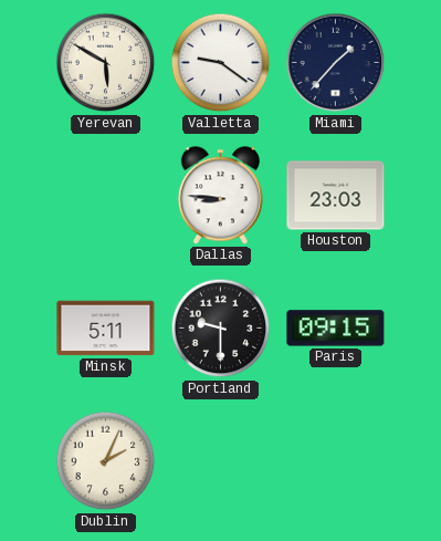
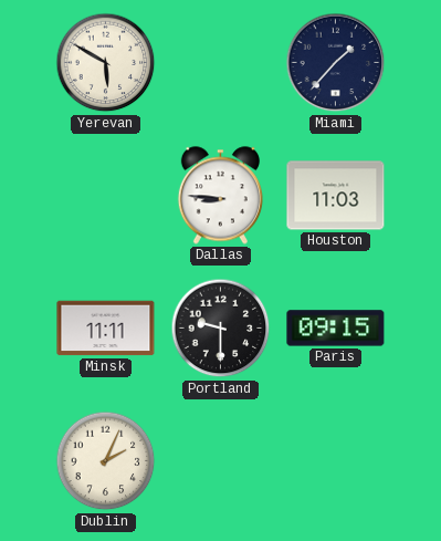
Valletta: 9:21 -> none
Houston: 23:03 -> 11:03
Minsk: 5:11 -> 11:11
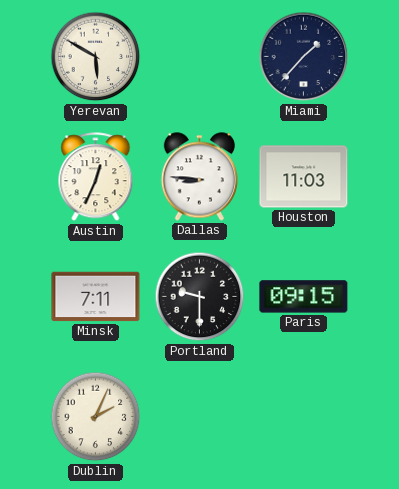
Austin: none -> 12:34
Minsk: 11:11 -> 7:11
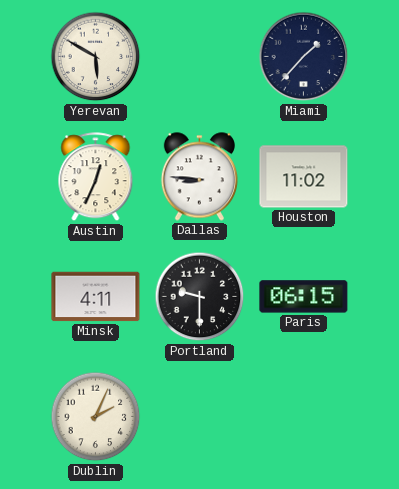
Houston: 11:03 -> 11:02
Minsk: 7:11 -> 4:11
Paris: 09:15 -> 06:15
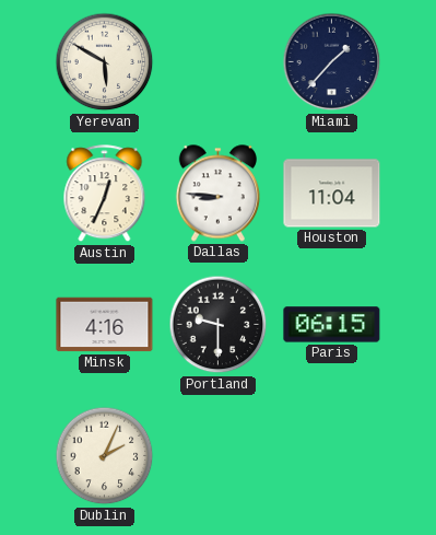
Houston: 11:02 -> 11:04
Minsk: 4:11 -> 4:16
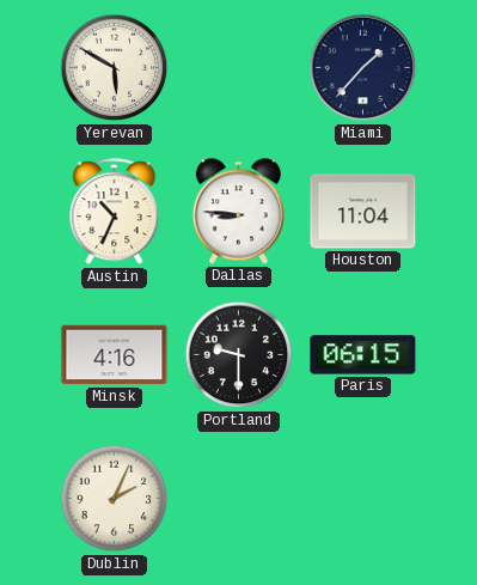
Austin: 12:34 -> 10:34
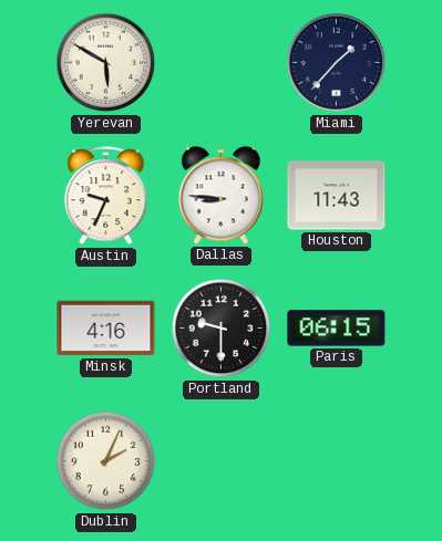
Austin: 10:34 -> 9:34
Houston: 11:04 -> 11:43
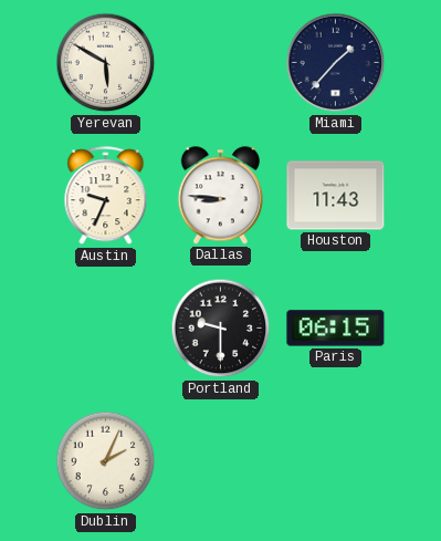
Minsk: 4:16 -> none
